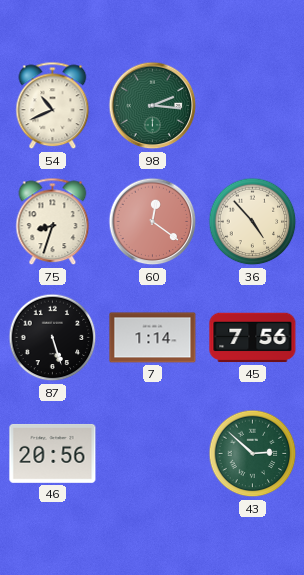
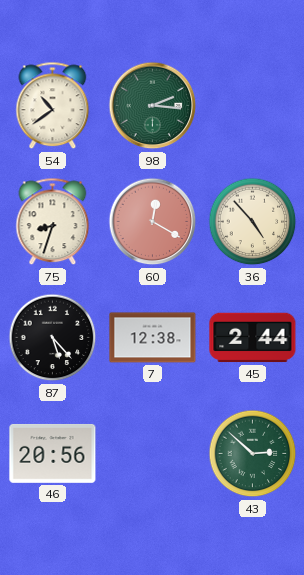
54: 10:41 -> 10:39
60: 12:21 -> 12:20
87: 5:27 -> 5:23
7: 1:14 -> 12:38
45: 7:56 -> 2:44
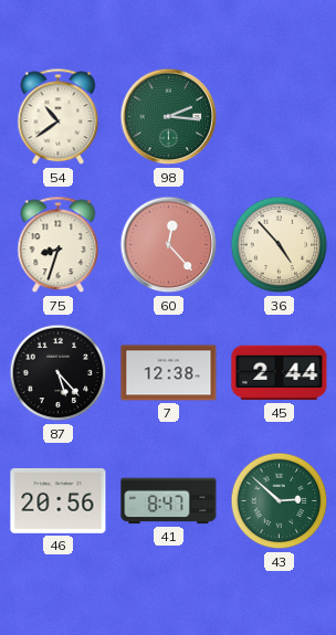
60: 12:20 -> 12:23
41: none -> 8:47
